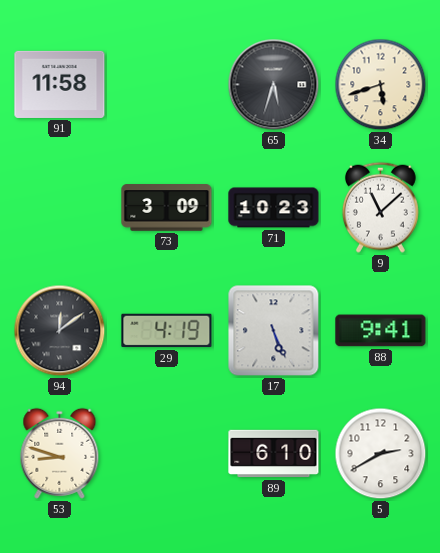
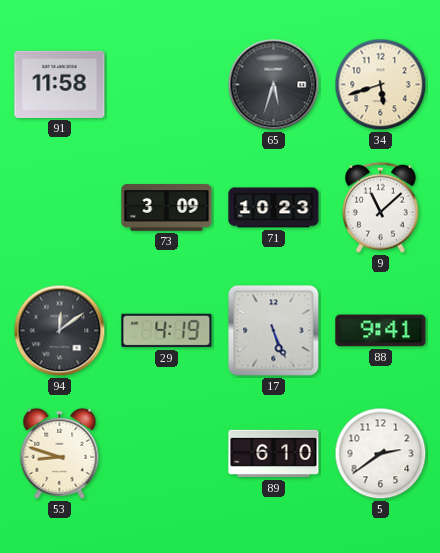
5: 2:40 -> 2:39
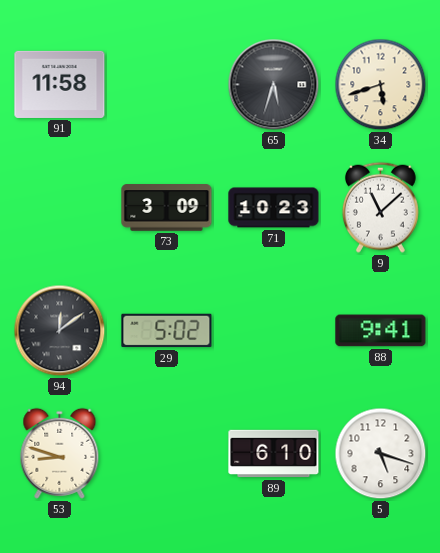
29: 4:19 -> 5:02
17: 5:26 -> none
5: 2:39 -> 5:18
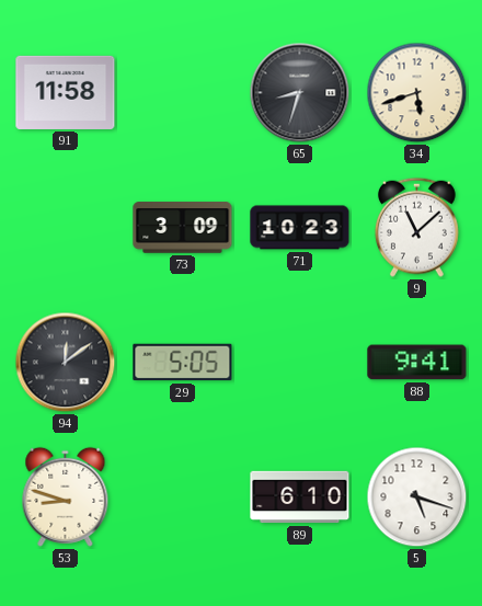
65: 5:33 -> 8:33
29: 5:02 -> 5:05
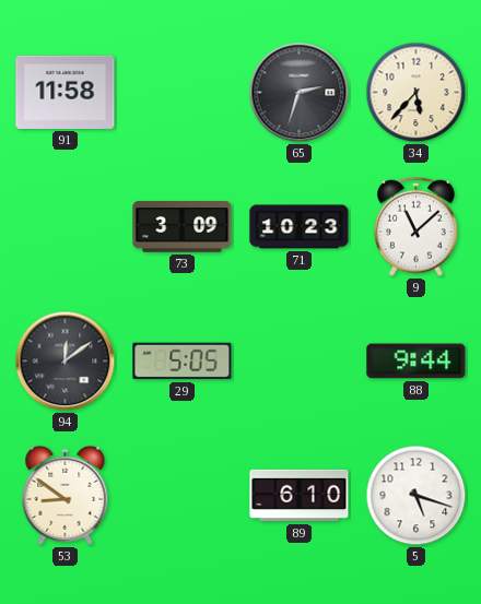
65: 8:33 -> 2:33
34: 5:42 -> 5:37
88: 9:41 -> 9:44
53: 8:48 -> 8:51
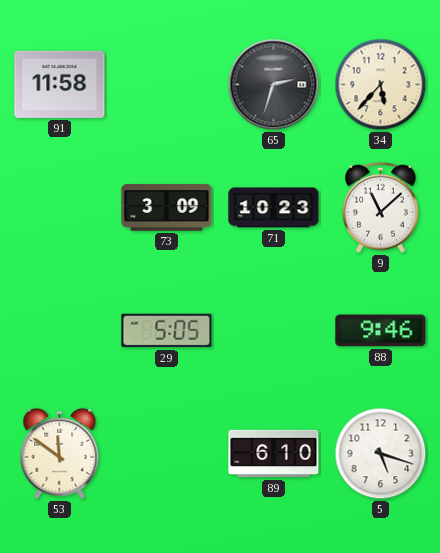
94: 12:09 -> none
88: 9:44 -> 9:46
53: 8:51 -> 11:51
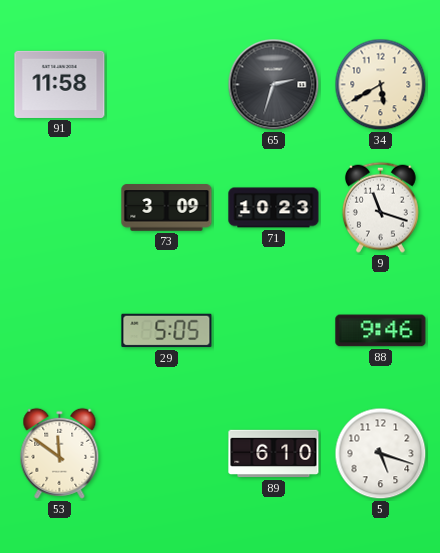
34: 5:37 -> 5:40
9: 11:08 -> 11:18
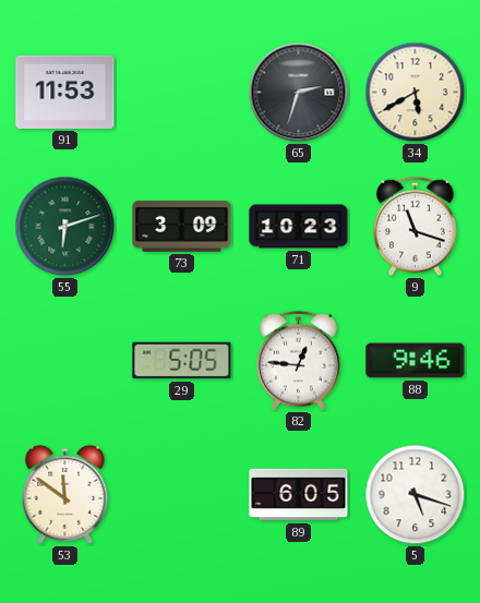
91: 11:58 -> 11:53
55: none -> 6:12
82: none -> 12:46
89: 6:10 -> 6:05
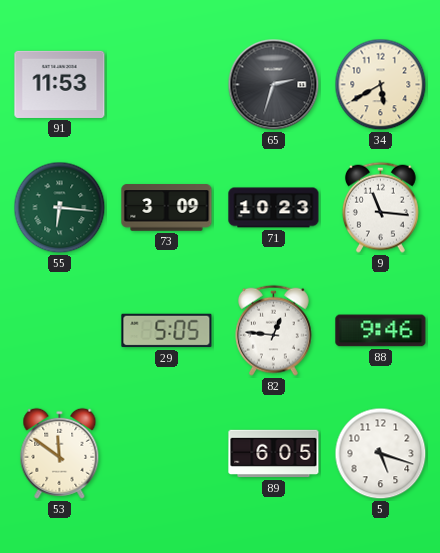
55: 6:12 -> 6:16
9: 11:18 -> 11:16
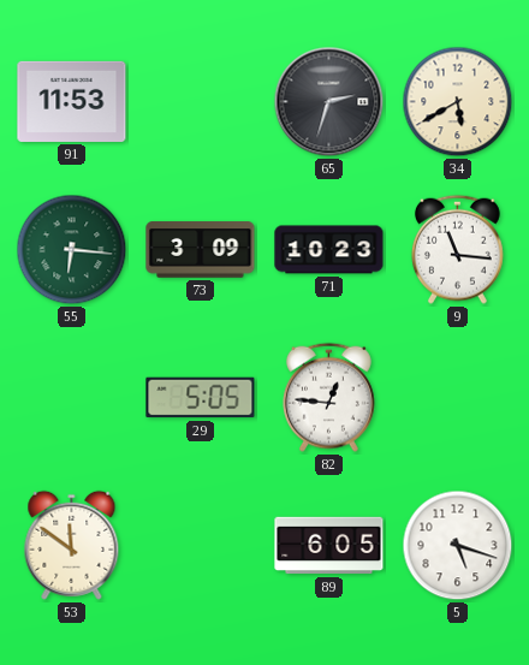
88: 9:46 -> none
